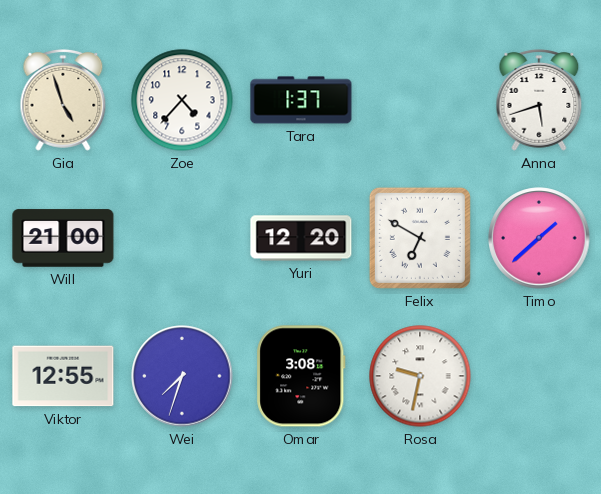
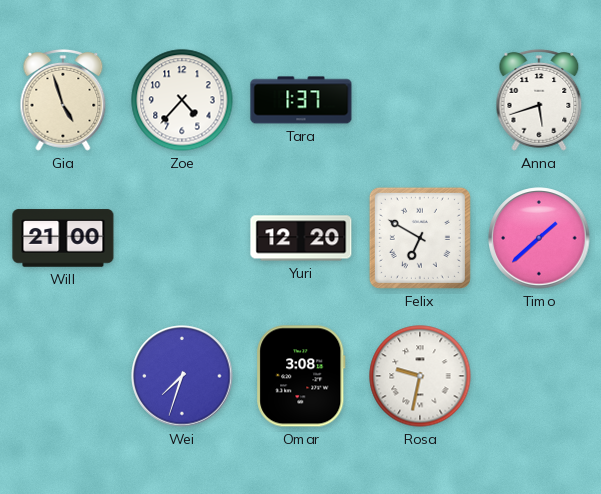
Viktor: 12:55 -> none
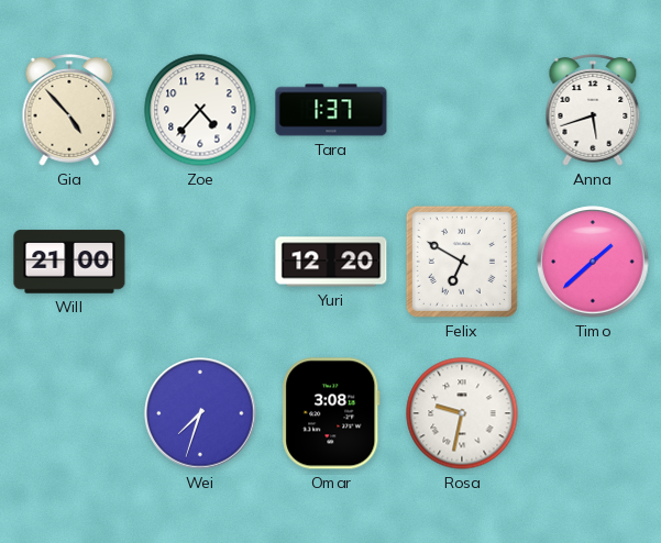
Gia: 4:57 -> 4:53
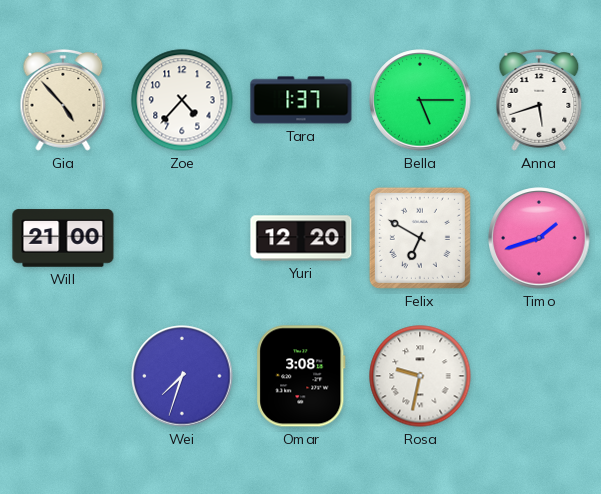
Bella: none -> 5:15
Timo: 1:38 -> 1:42
